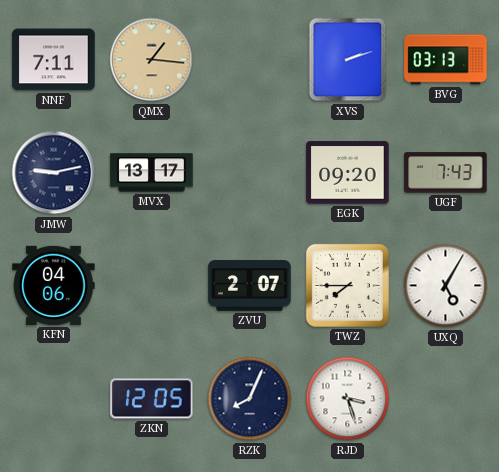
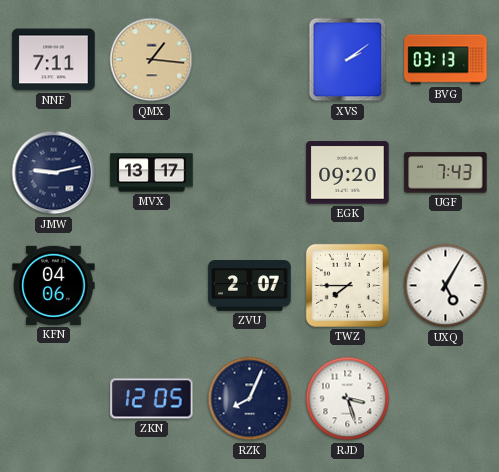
XVS: 2:12 -> 2:09
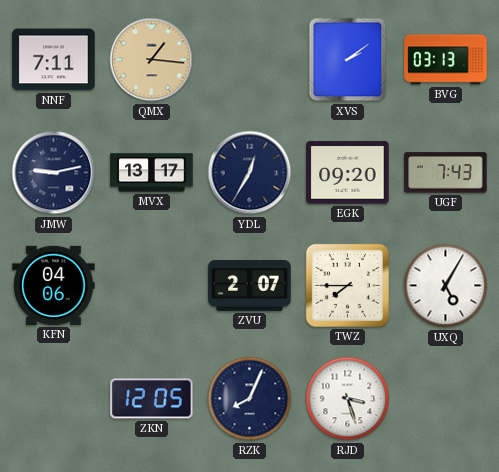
YDL: none -> 12:35
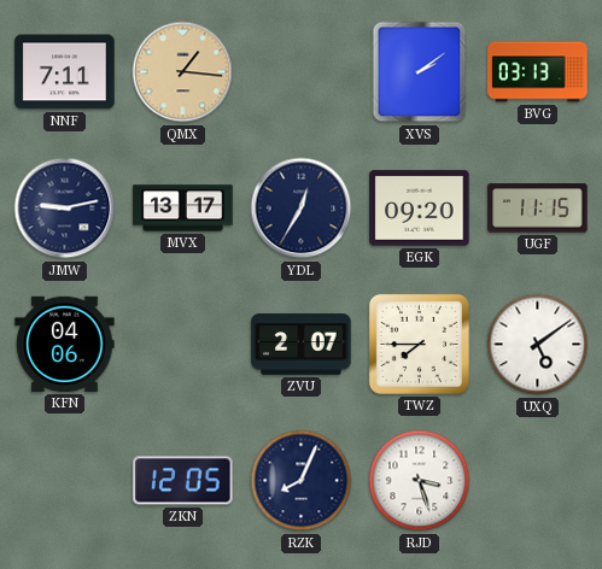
UGF: 7:43 -> 11:15
UXQ: 5:05 -> 5:09
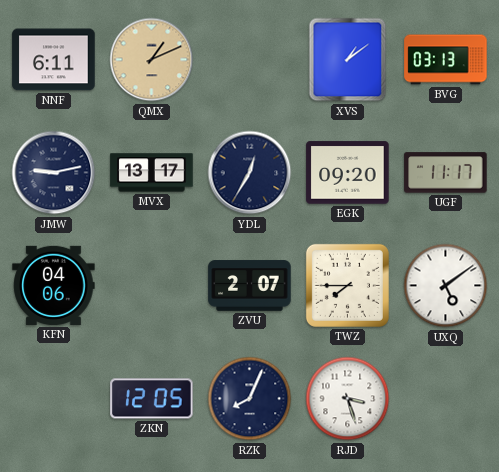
NNF: 7:11 -> 6:11
QMX: 1:16 -> 1:11
XVS: 2:09 -> 1:09
UGF: 11:15 -> 11:17
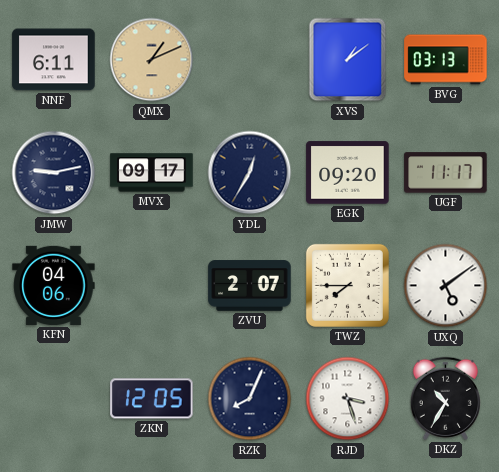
MVX: 13:17 -> 09:17
DKZ: none -> 10:35
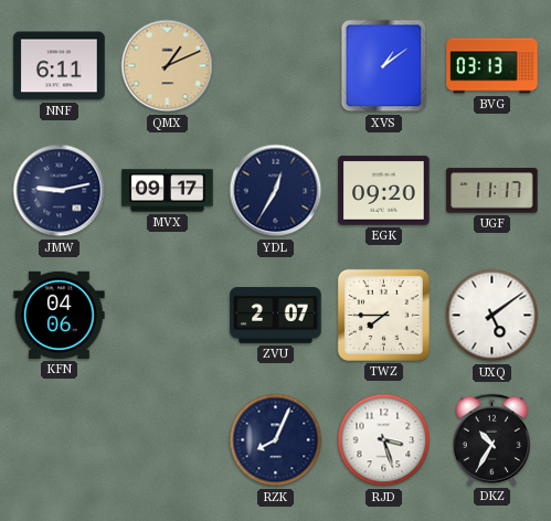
ZKN: 12:05 -> none
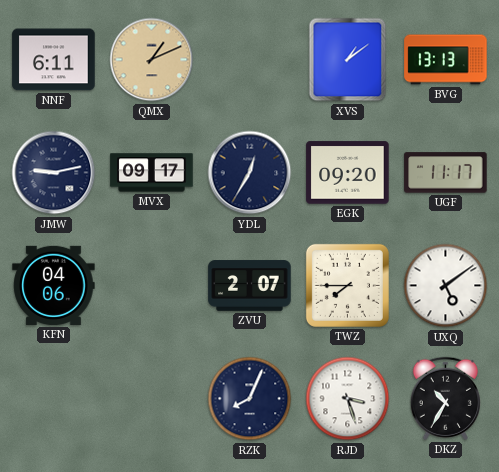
BVG: 03:13 -> 13:13
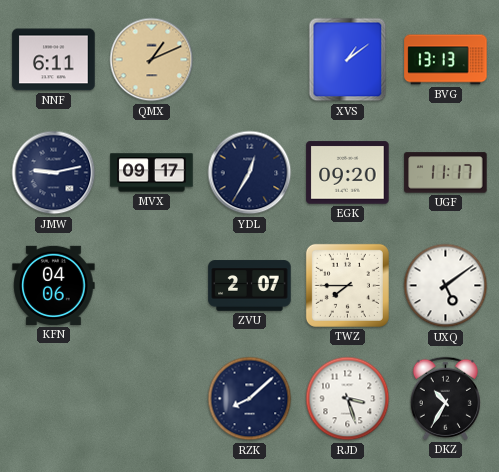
RZK: 8:04 -> 8:08
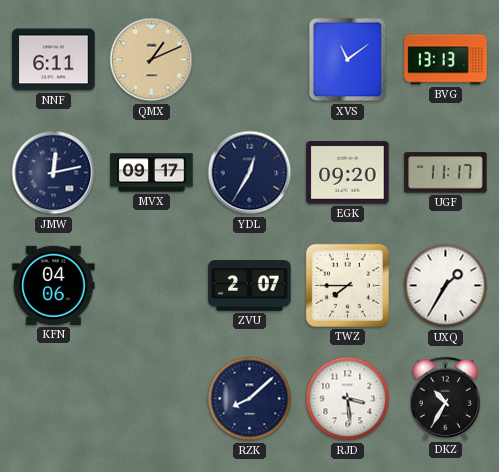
XVS: 1:09 -> 11:09
JMW: 9:13 -> 12:13
UXQ: 5:09 -> 1:35
RJD: 3:27 -> 3:29
